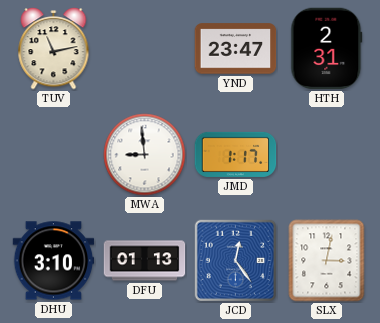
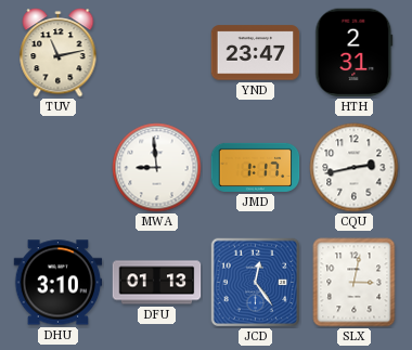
CQU: none -> 2:43
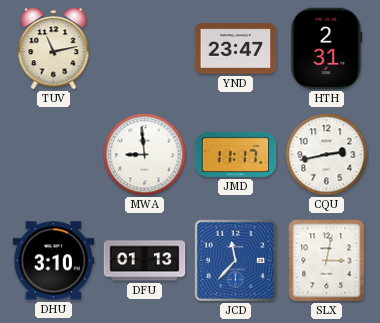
JMD: 1:17 -> 11:17
JCD: 12:24 -> 11:37
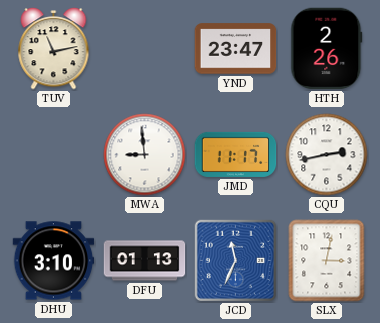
HTH: 2:31 -> 2:26
JCD: 11:37 -> 11:34
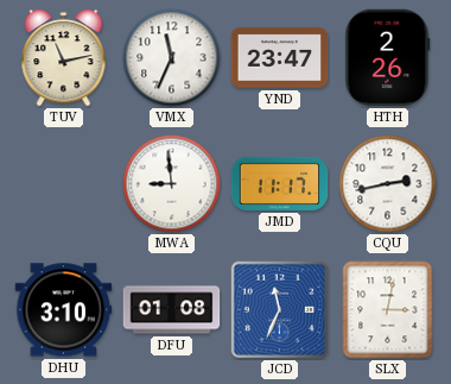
VMX: none -> 11:34
DFU: 01:13 -> 01:08
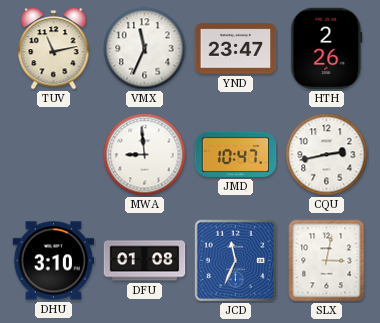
JMD: 11:17 -> 10:47
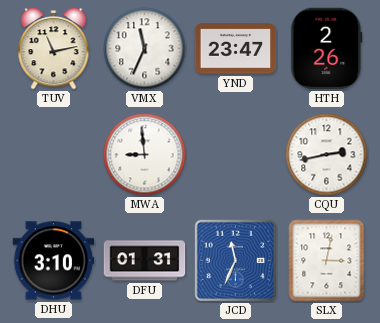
JMD: 10:47 -> none
DFU: 01:08 -> 01:31
